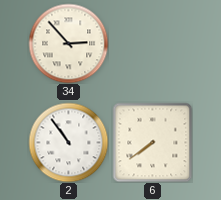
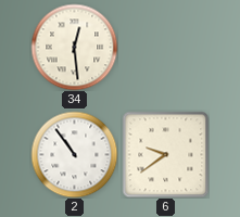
34: 2:53 -> 12:29
6: 7:39 -> 9:39
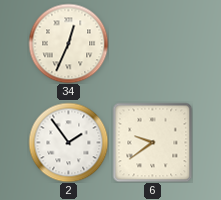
34: 12:29 -> 12:34
2: 10:54 -> 1:54
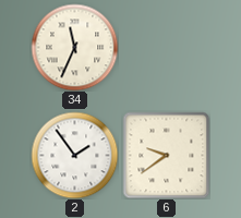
34: 12:34 -> 11:34
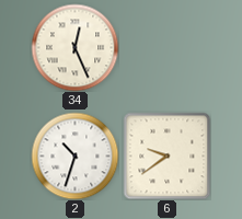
34: 11:34 -> 12:26
2: 1:54 -> 10:33
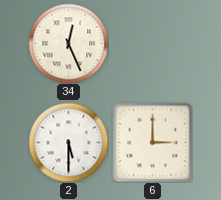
2: 10:33 -> 5:30
6: 9:39 -> 3:00
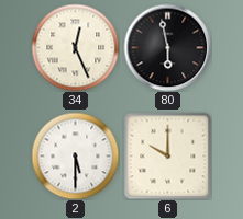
80: none -> 5:58
6: 3:00 -> 10:00
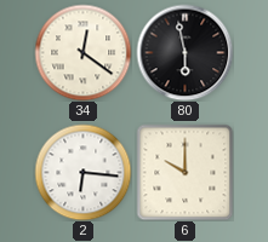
34: 12:26 -> 12:21
2: 5:30 -> 6:16
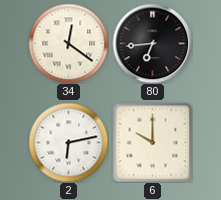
80: 5:58 -> 6:44
2: 6:16 -> 6:13
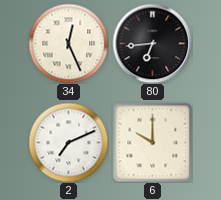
34: 12:21 -> 12:26
2: 6:13 -> 7:11
